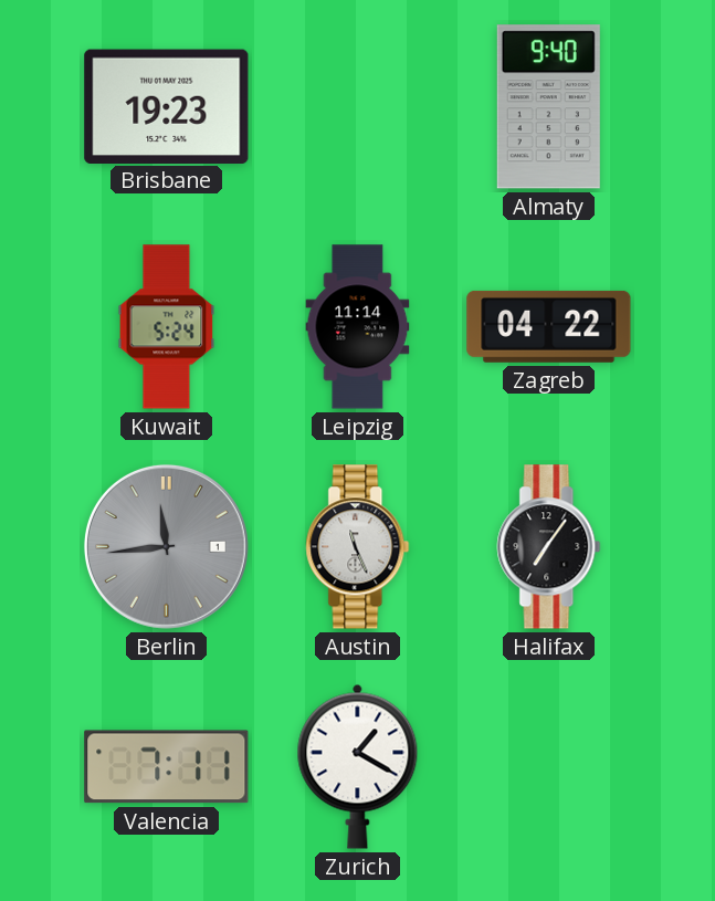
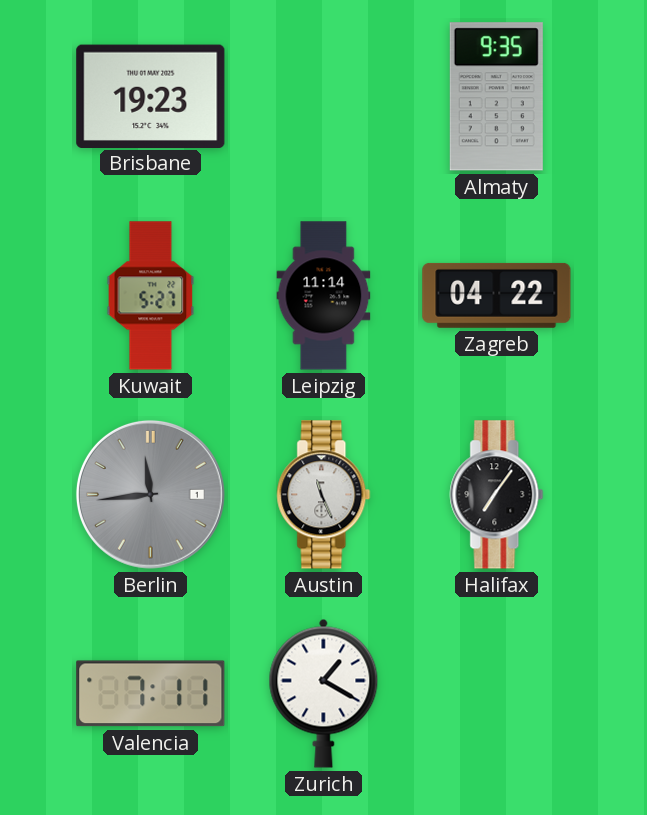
Almaty: 9:40 -> 9:35
Kuwait: 5:24 -> 5:27
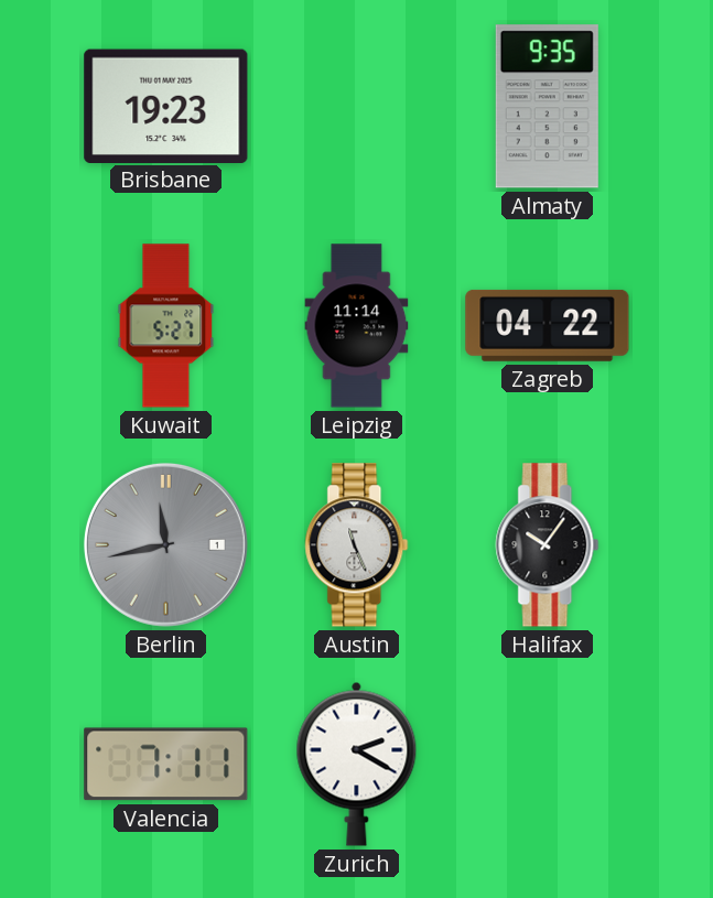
Berlin: 11:44 -> 11:43
Halifax: 7:06 -> 10:06
Zurich: 1:20 -> 2:20
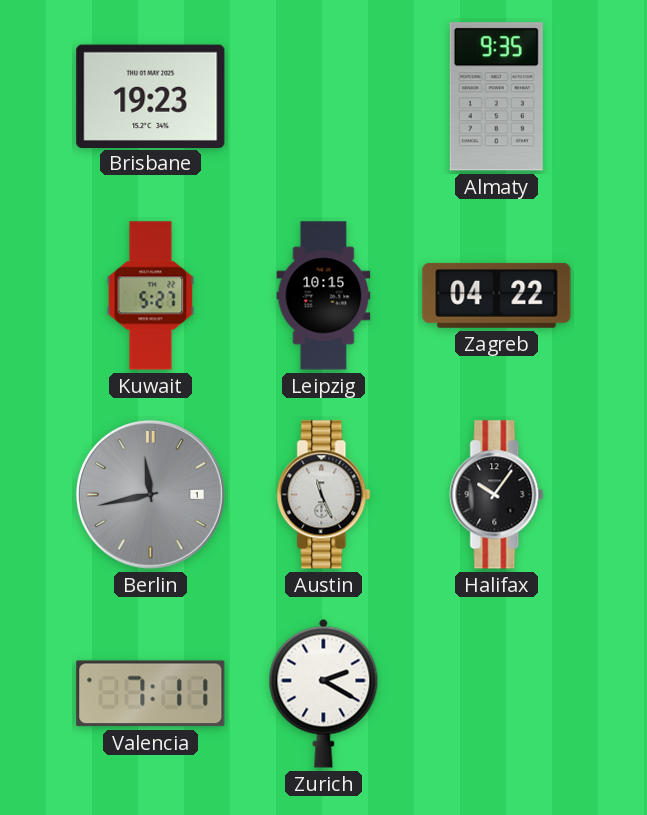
Leipzig: 11:14 -> 10:15
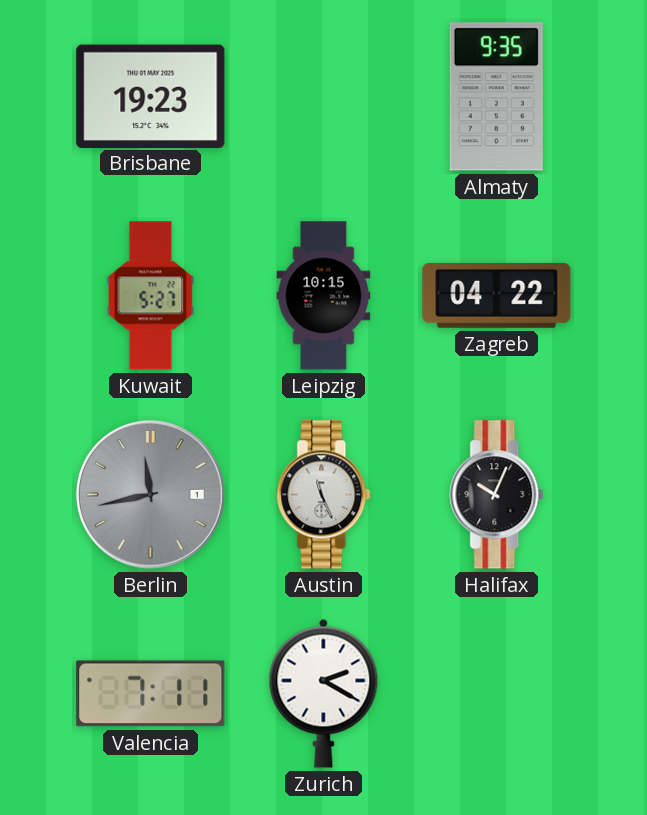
Halifax: 10:06 -> 10:04
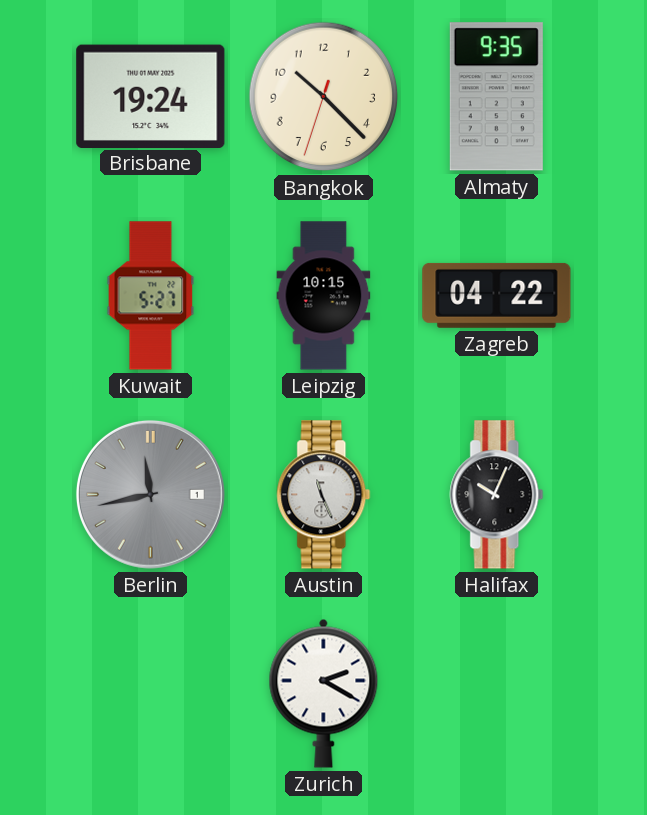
Brisbane: 19:23 -> 19:24
Bangkok: none -> 10:22
Valencia: 7:11 -> none
